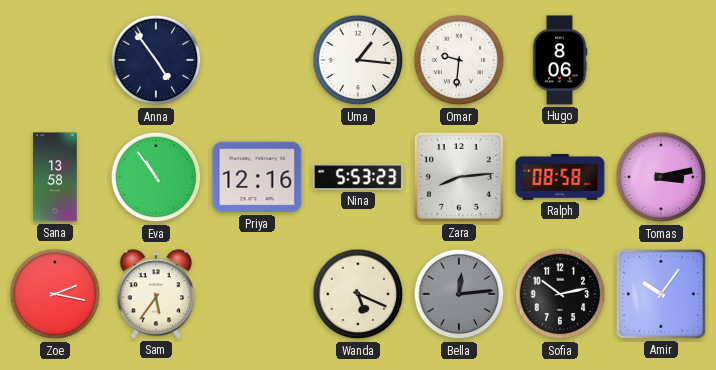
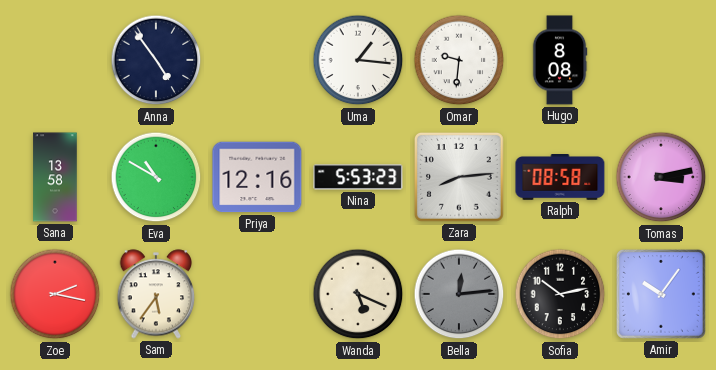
Hugo: 8:06 -> 8:08
Eva: 10:54 -> 10:50
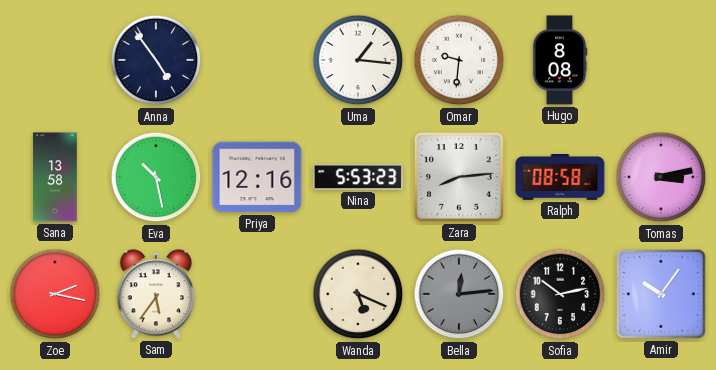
Eva: 10:50 -> 10:28
